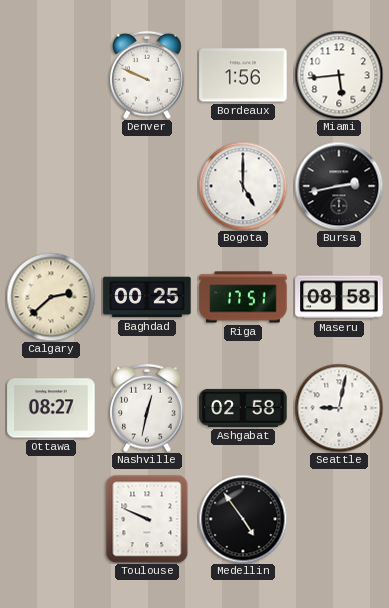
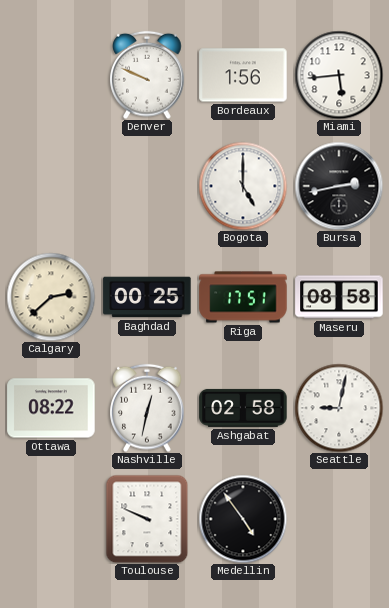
Ottawa: 08:27 -> 08:22
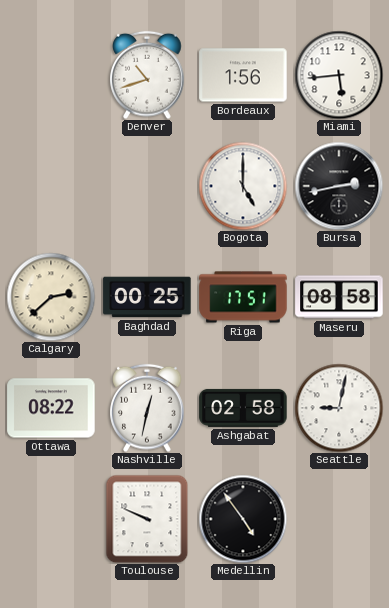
Denver: 9:49 -> 10:42
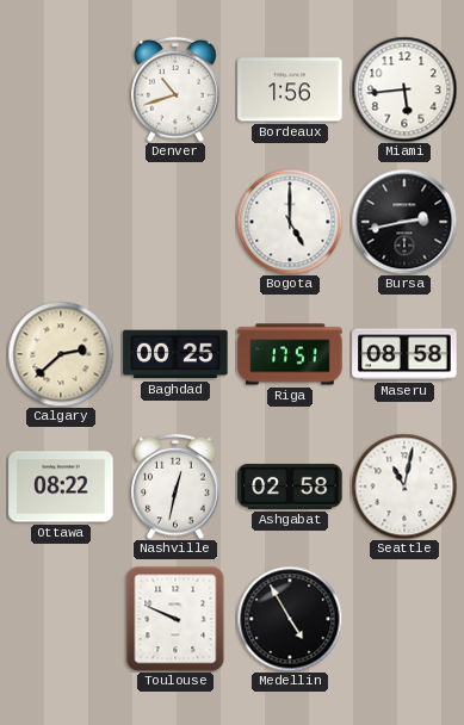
Seattle: 9:02 -> 11:02
Medellin: 4:54 -> 4:55
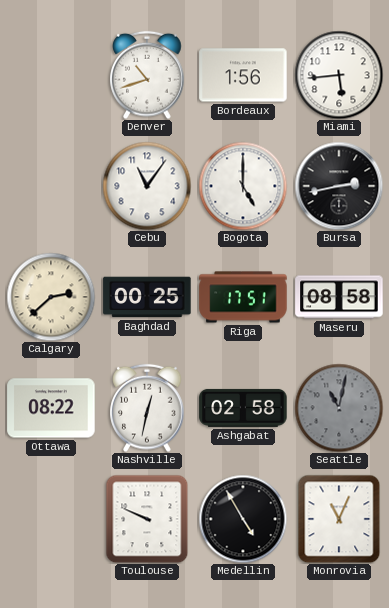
Cebu: none -> 11:06
Seattle dial: white -> grey
Monrovia: none -> 11:04
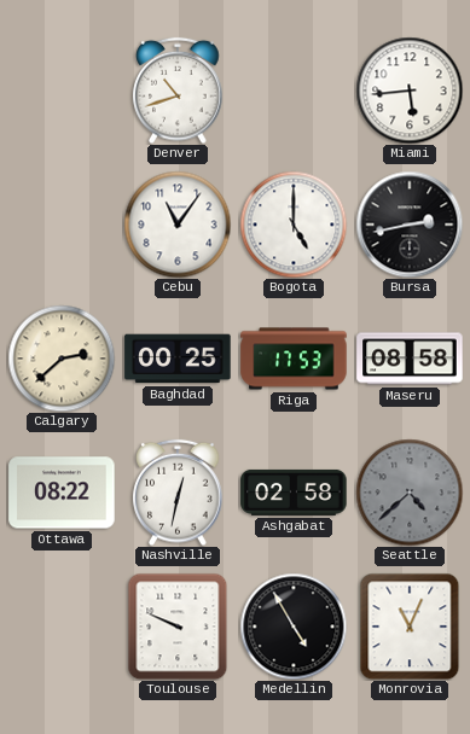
Bordeaux: 1:56 -> none
Riga: 17:51 -> 17:53
Seattle: 11:02 -> 4:38
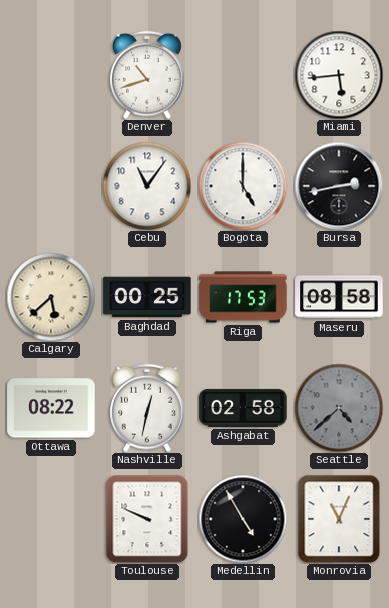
Calgary: 2:38 -> 5:38
